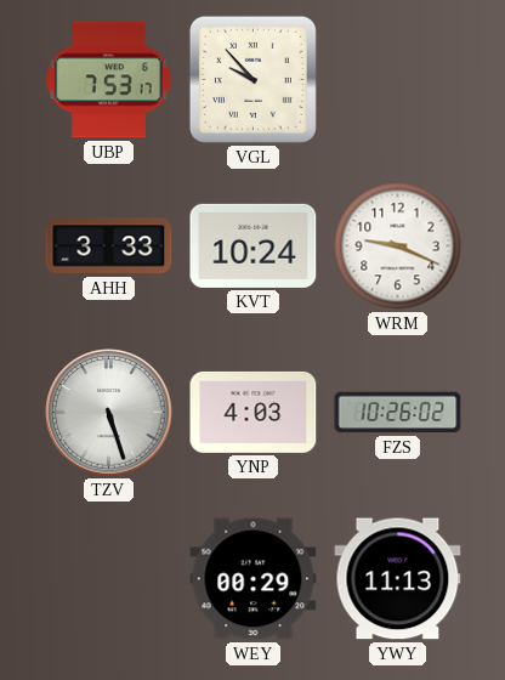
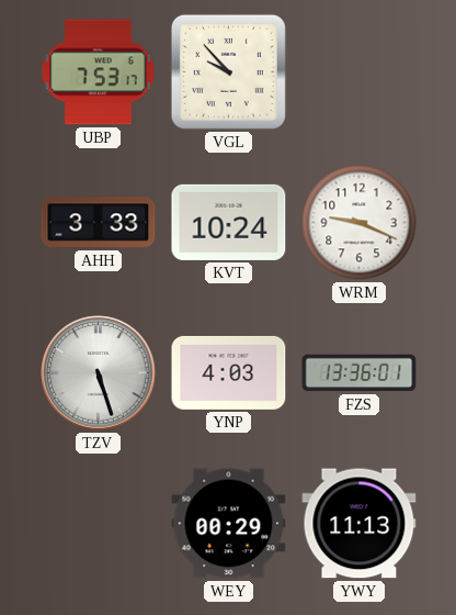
FZS: 10:26 -> 13:36
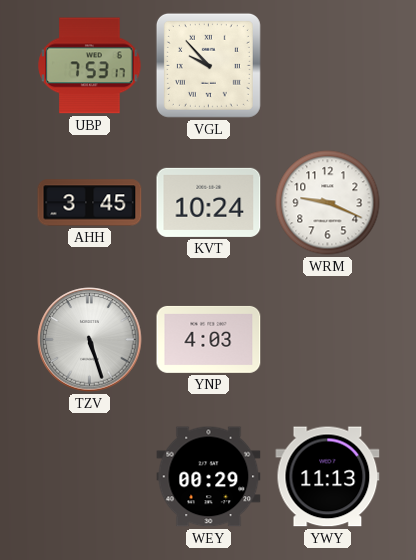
AHH: 3:33 -> 3:45
FZS: 13:36 -> none
